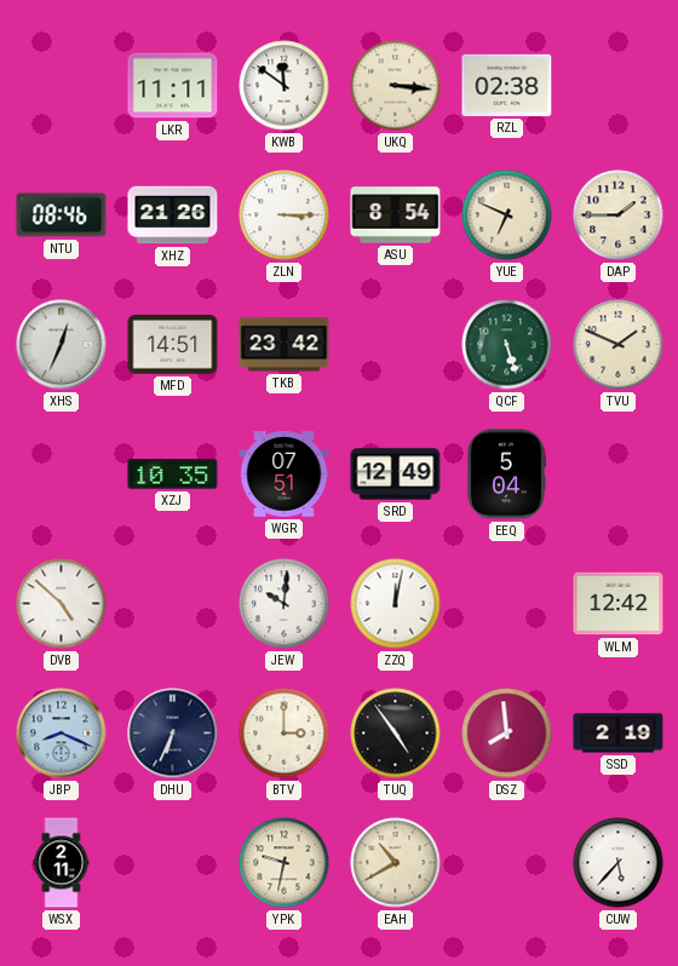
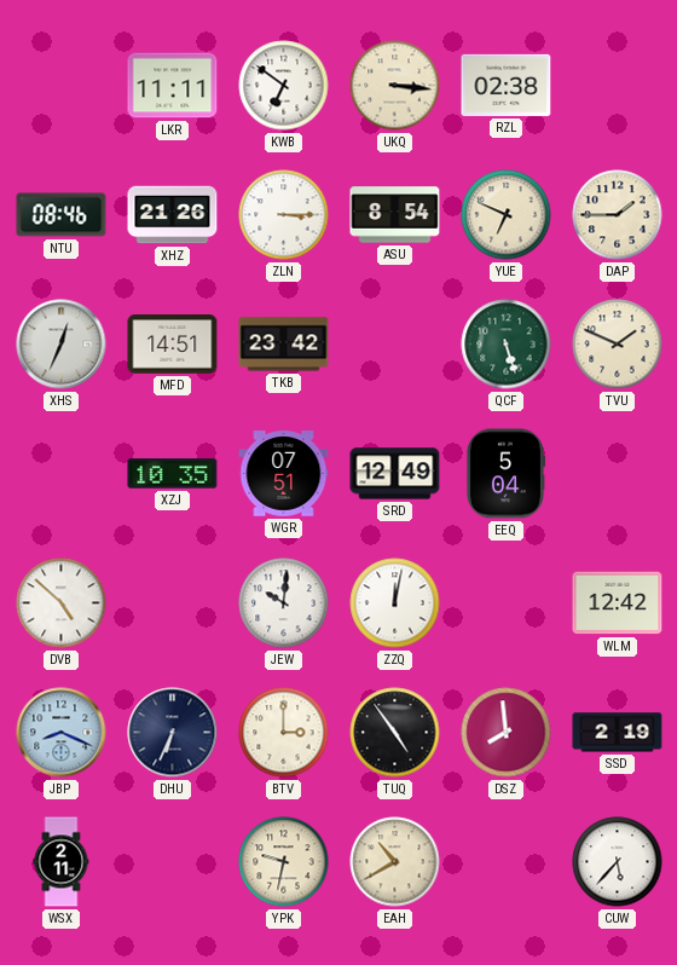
KWB: 11:51 -> 6:51
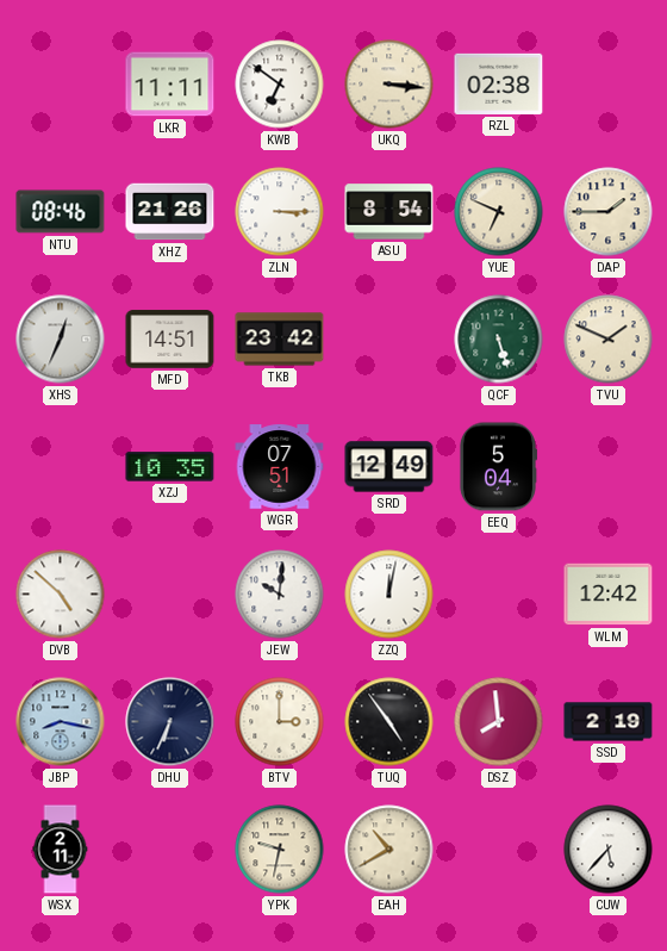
JBP: 8:19 -> 8:17
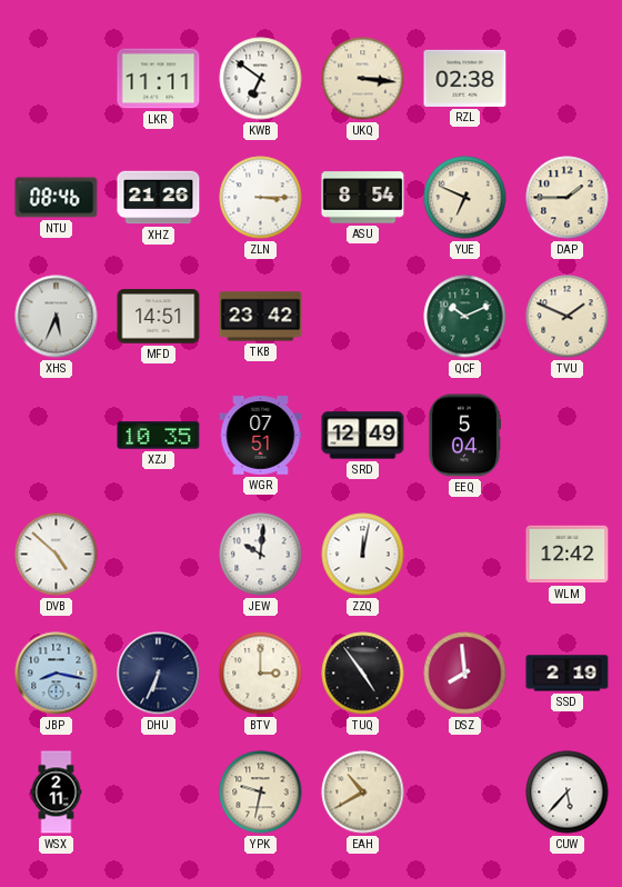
XHS: 12:34 -> 5:34
QCF: 5:27 -> 10:11
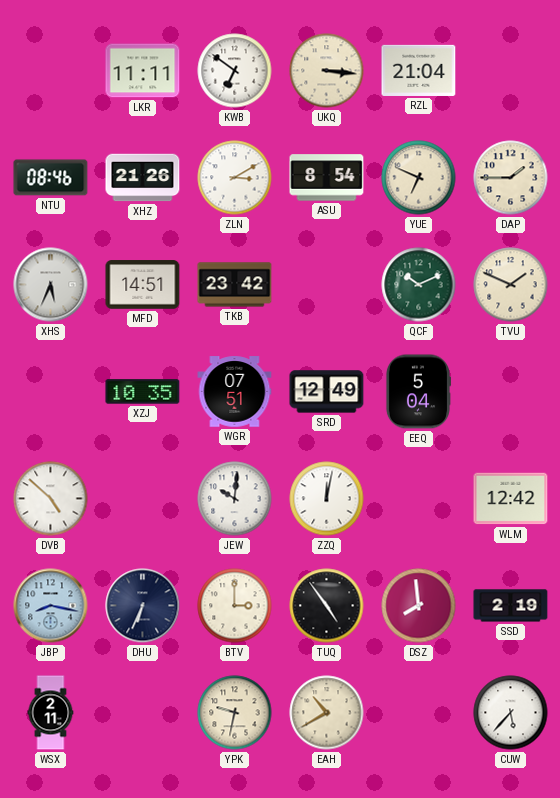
RZL: 02:38 -> 21:04
ZLN: 3:15 -> 3:10
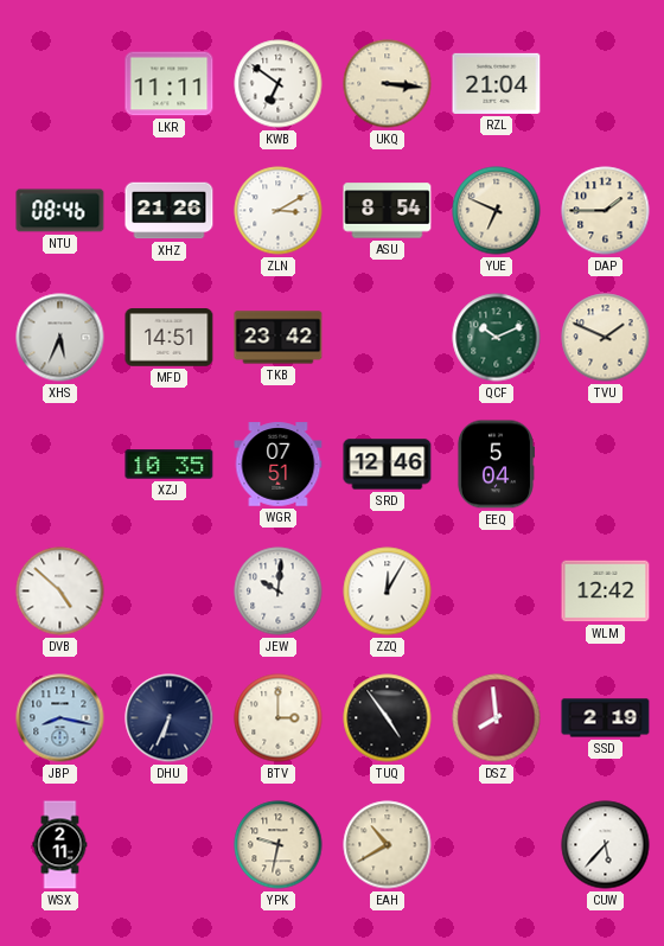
SRD: 12:49 -> 12:46
ZZQ: 12:02 -> 12:05
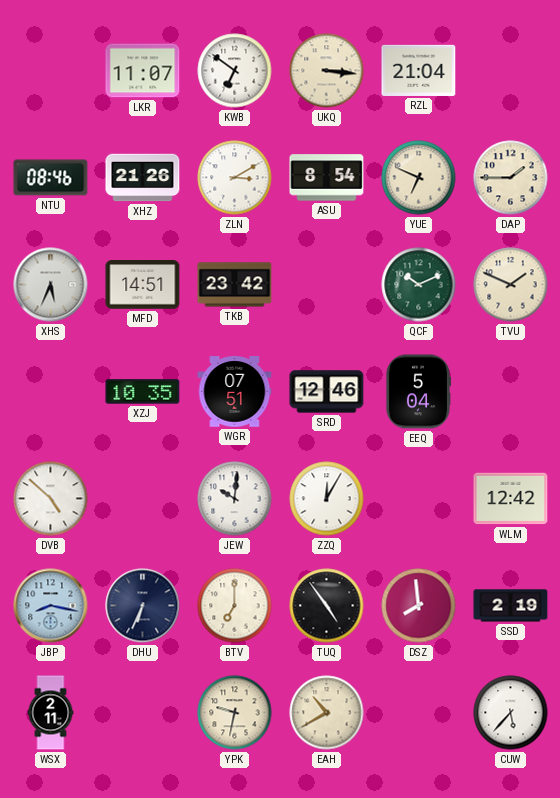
LKR: 11:11 -> 11:07
BTV: 3:00 -> 7:00
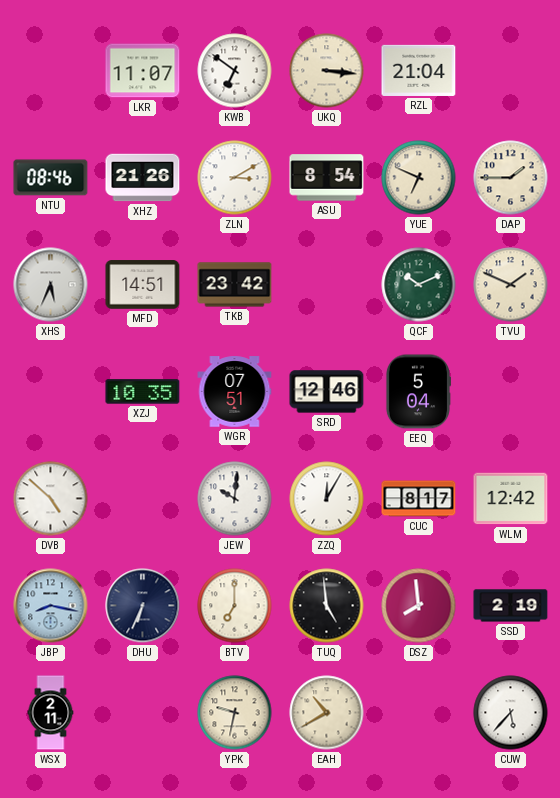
CUC: none -> 8:17
TUQ: 4:54 -> 4:59
